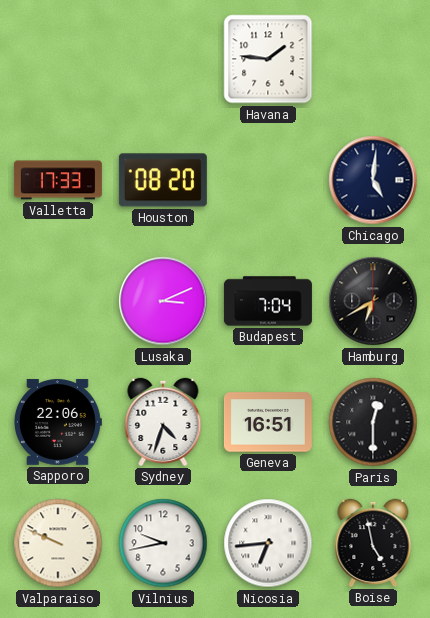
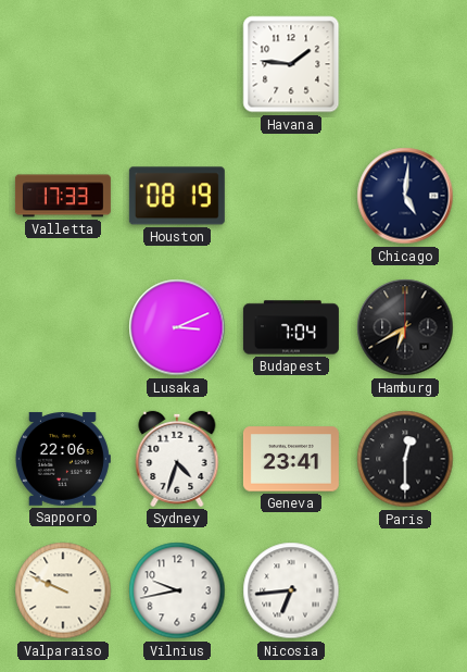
Houston: 08:20 -> 08:19
Geneva: 16:51 -> 23:41
Boise: 4:58 -> none
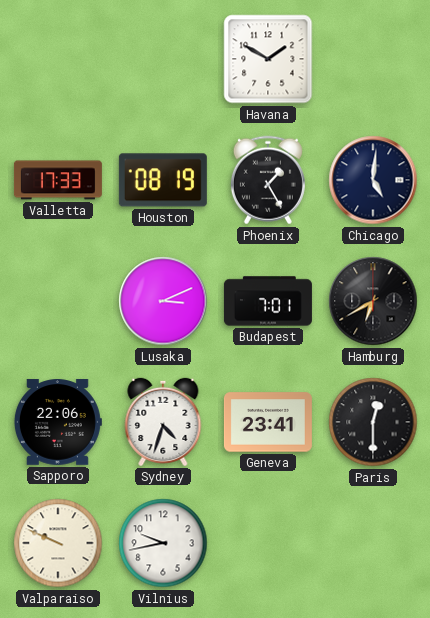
Havana: 1:46 -> 1:50
Phoenix: none -> 1:25
Budapest: 7:04 -> 7:01
Nicosia: 6:44 -> none
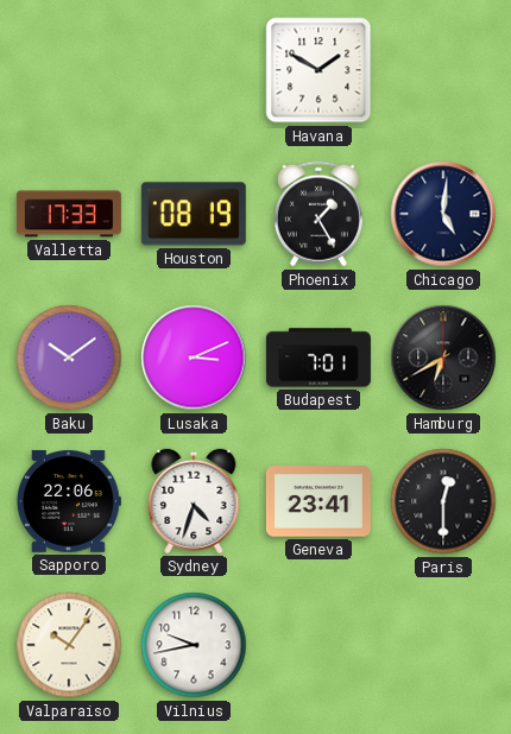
Baku: none -> 10:09
Valparaiso: 9:49 -> 10:06
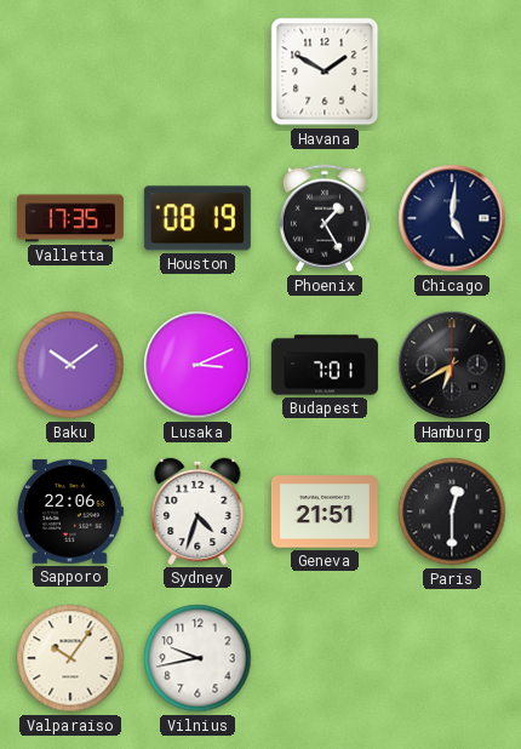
Valletta: 17:33 -> 17:35
Geneva: 23:41 -> 21:51
